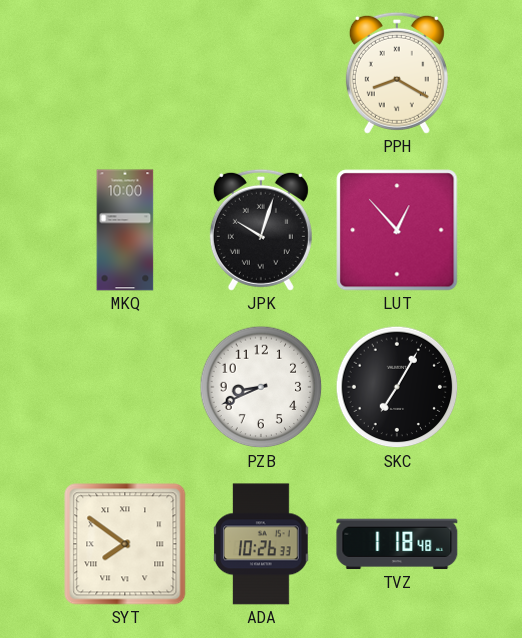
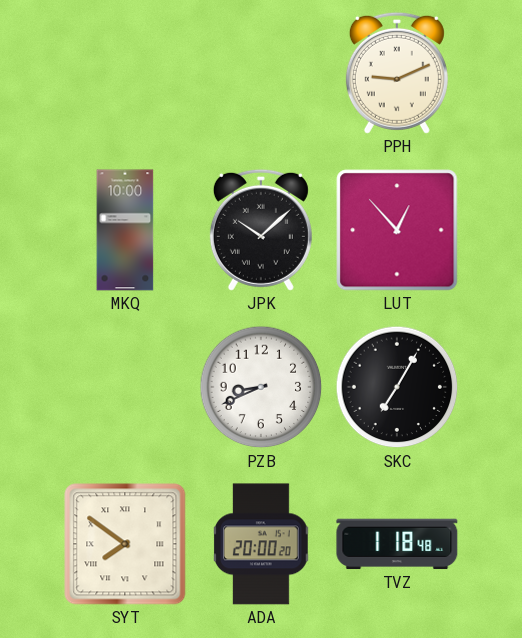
PPH: 8:20 -> 9:11
JPK: 10:03 -> 10:08
ADA: 10:26 -> 20:00
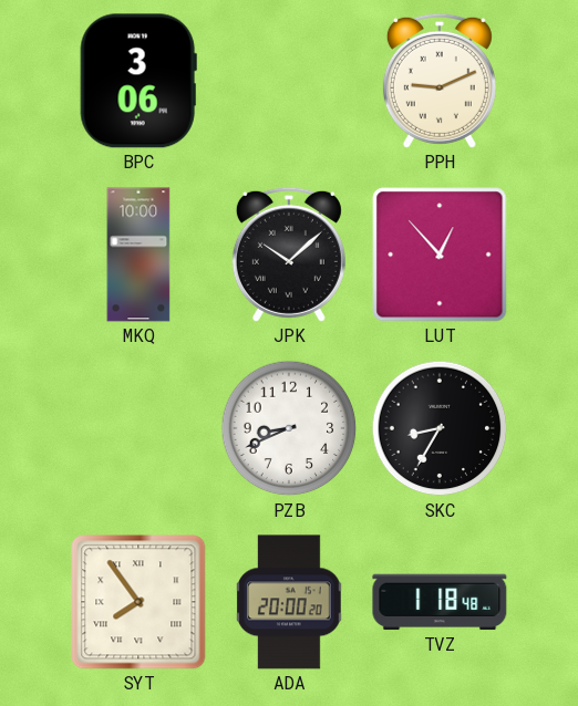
BPC: none -> 3:06
SKC: 7:05 -> 8:35
SYT: 7:51 -> 7:54
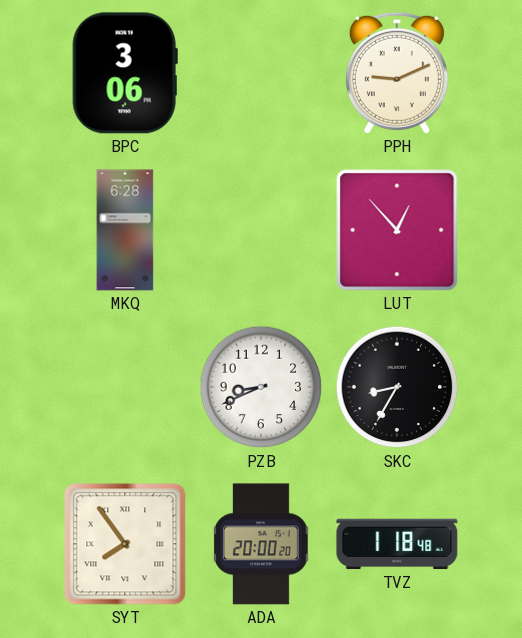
MKQ: 10:00 -> 6:28
JPK: 10:08 -> none
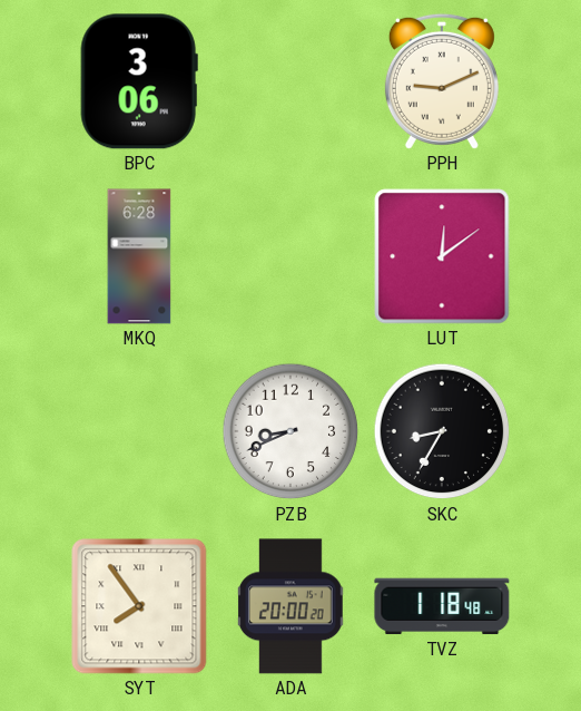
LUT: 12:53 -> 12:09
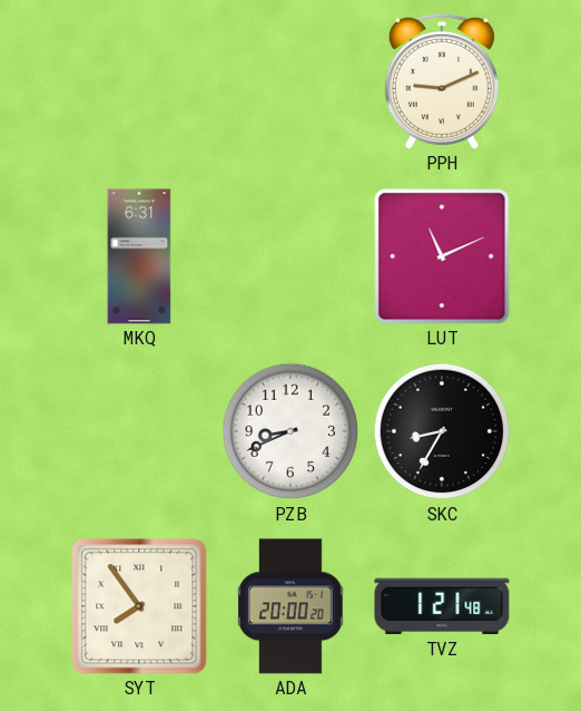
BPC: 3:06 -> none
MKQ: 6:28 -> 6:31
LUT: 12:09 -> 11:11
TVZ: 1:18 -> 1:21
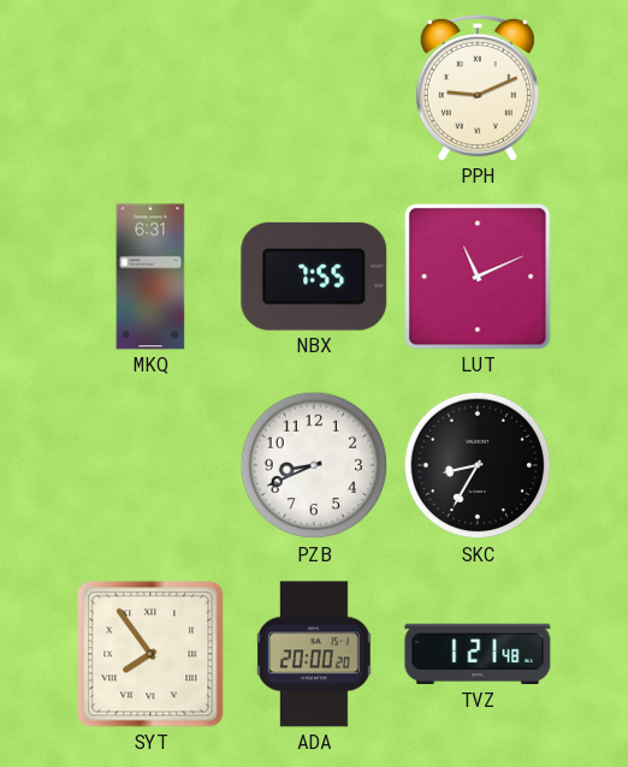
NBX: none -> 7:55
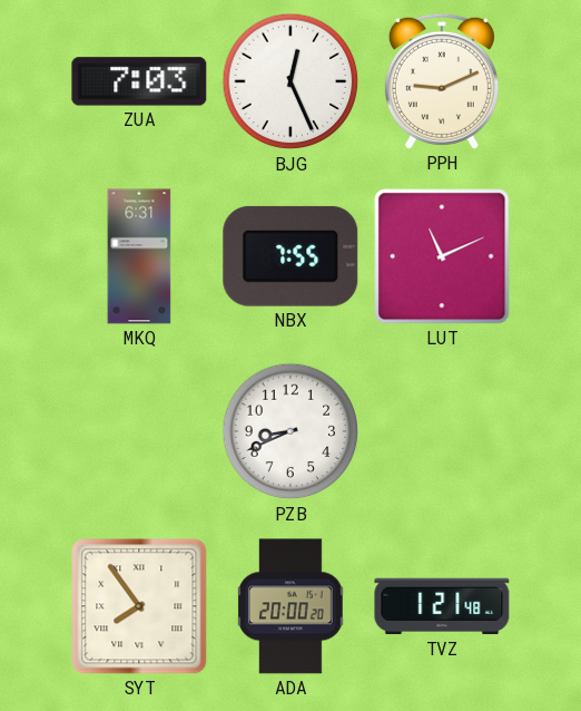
ZUA: none -> 7:03
BJG: none -> 12:26
SKC: 8:35 -> none
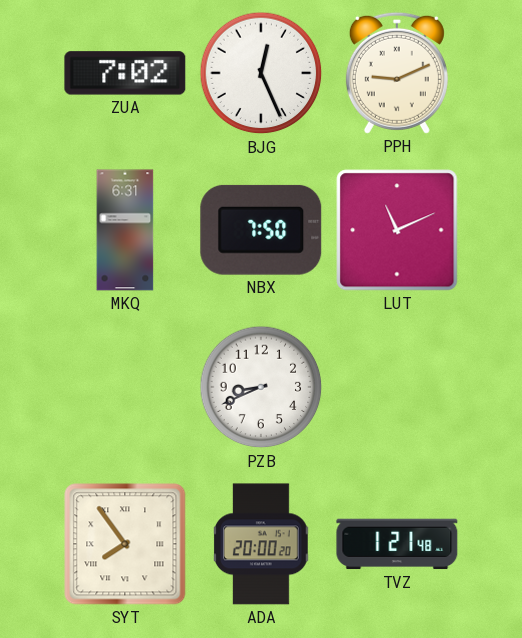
ZUA: 7:03 -> 7:02
NBX: 7:55 -> 7:50
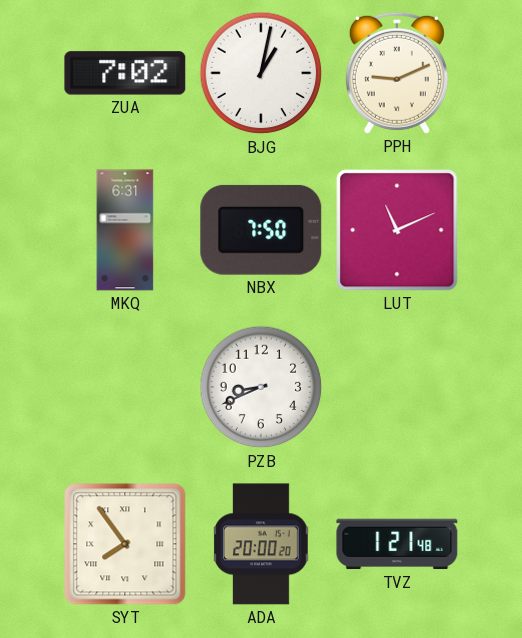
BJG: 12:26 -> 1:02
